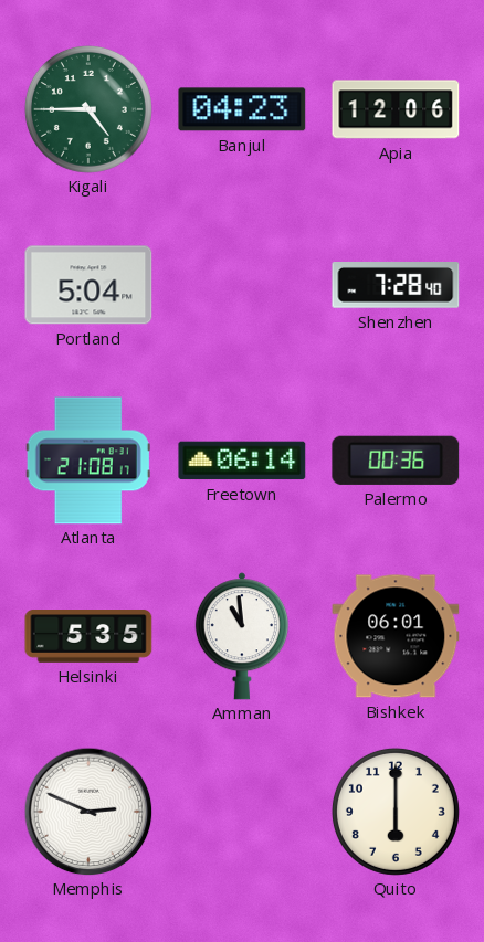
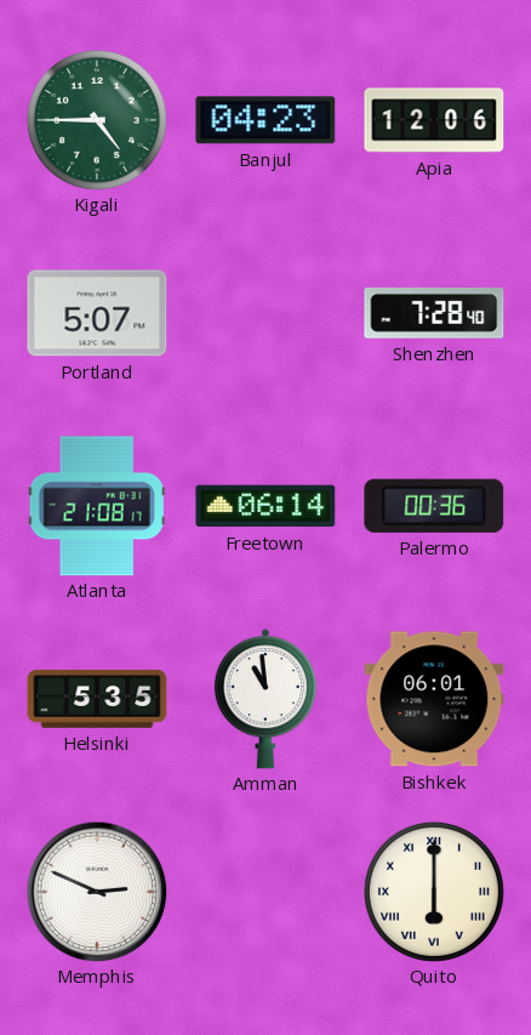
Portland: 5:04 -> 5:07
Quito numerals: Arabic -> Roman
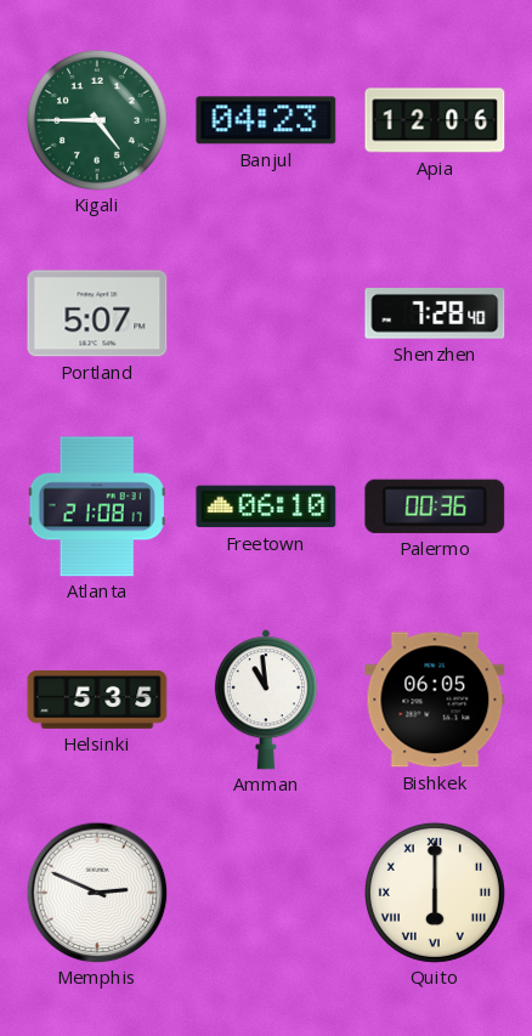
Freetown: 06:14 -> 06:10
Bishkek: 06:01 -> 06:05
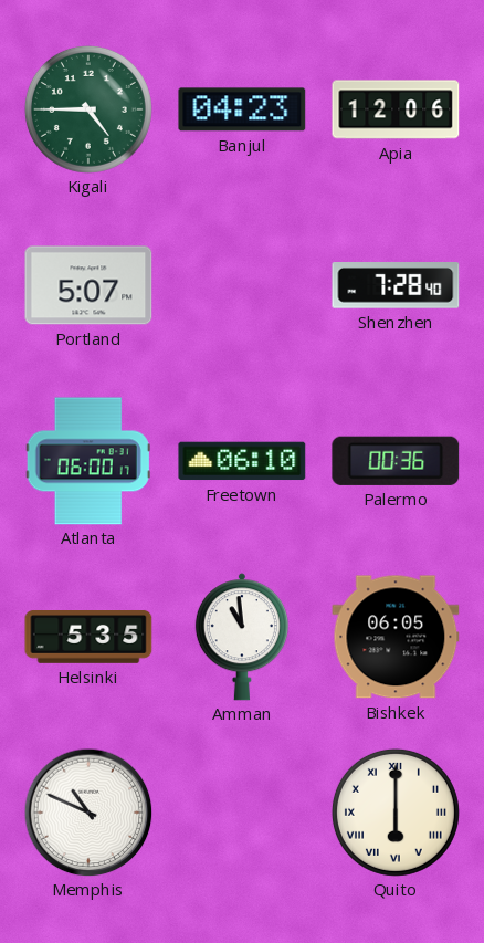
Atlanta: 21:08 -> 06:00
Memphis: 2:49 -> 10:49
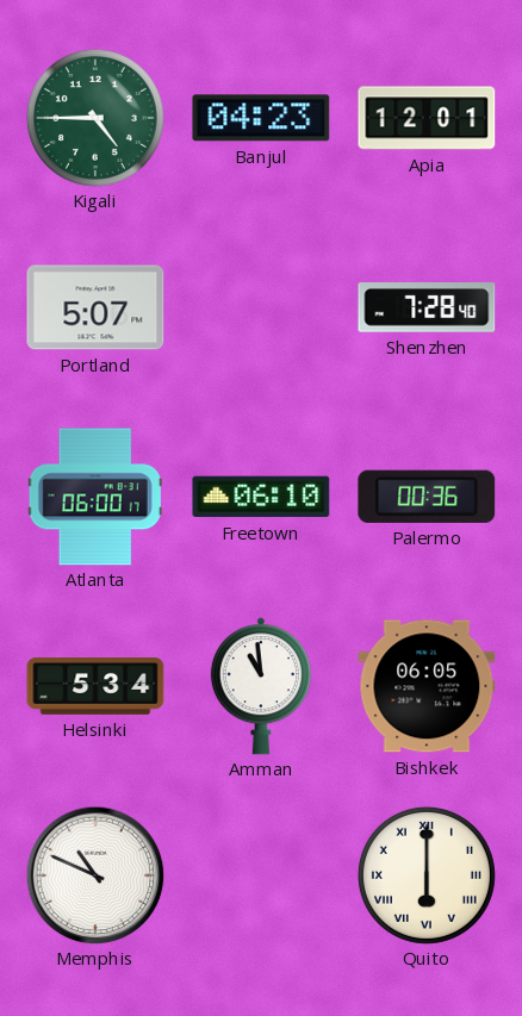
Apia: 12:06 -> 12:01
Helsinki: 5:35 -> 5:34
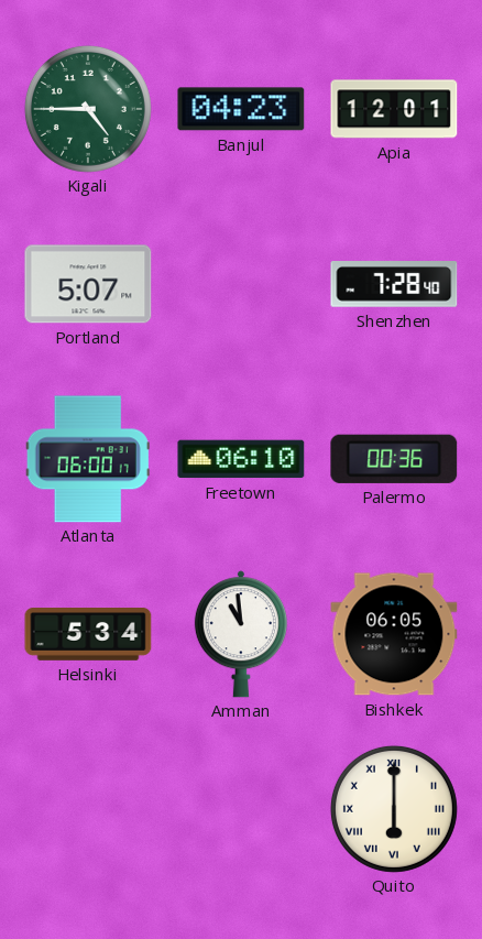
Memphis: 10:49 -> none
